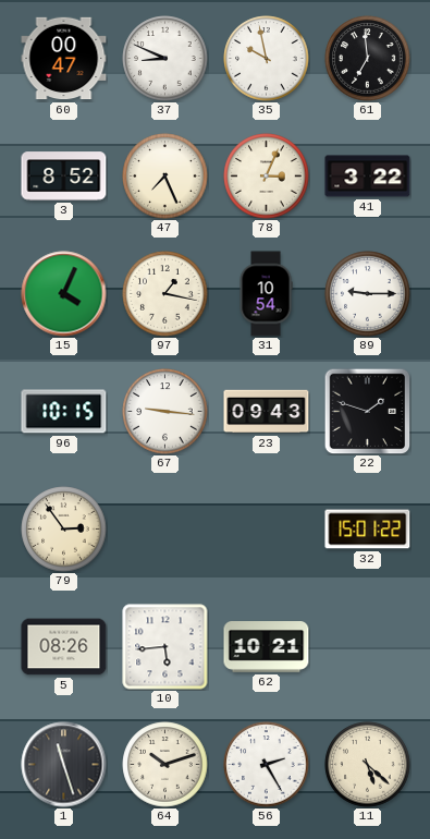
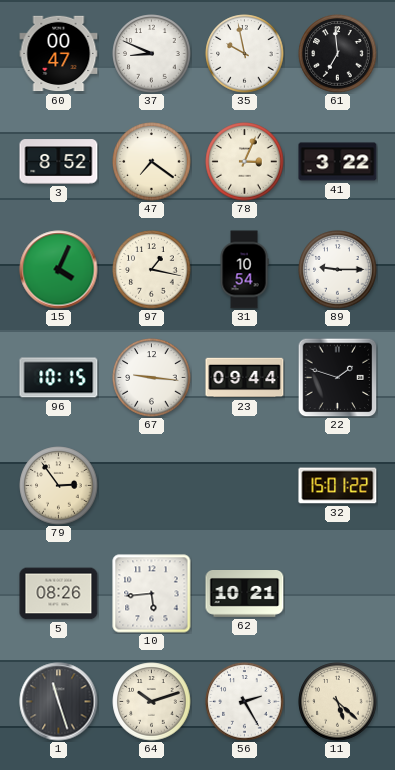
47: 7:26 -> 7:21
23: 09:43 -> 09:44
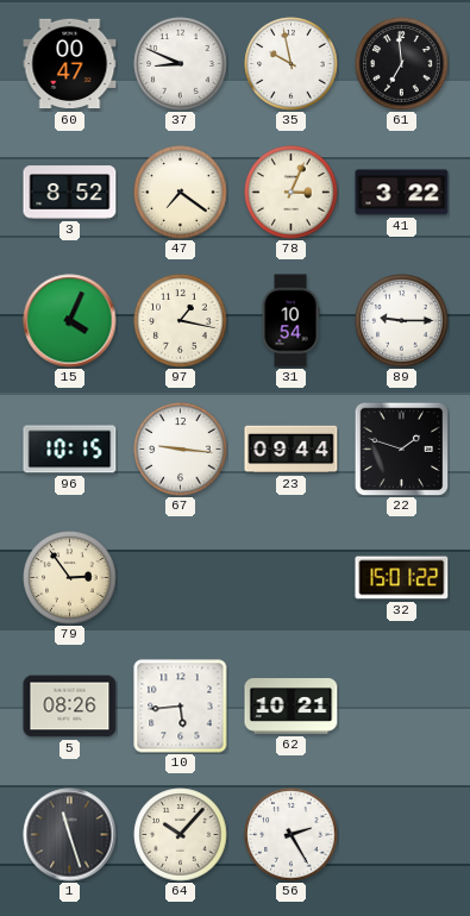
64: 10:12 -> 10:07
11: 5:22 -> none
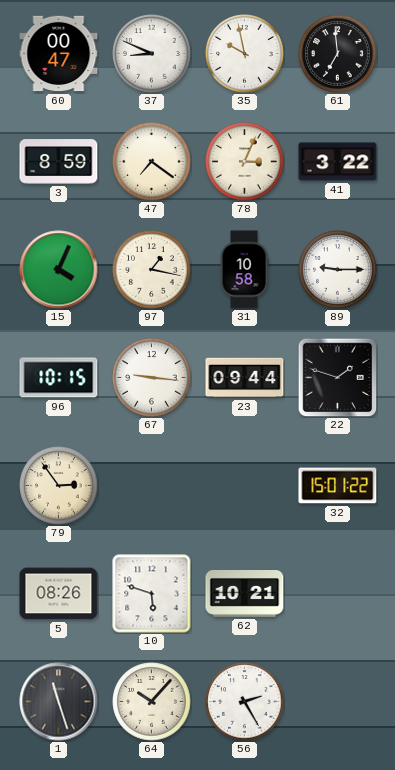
3: 8:52 -> 8:59
31: 10:54 -> 10:58
10: 5:44 -> 5:48
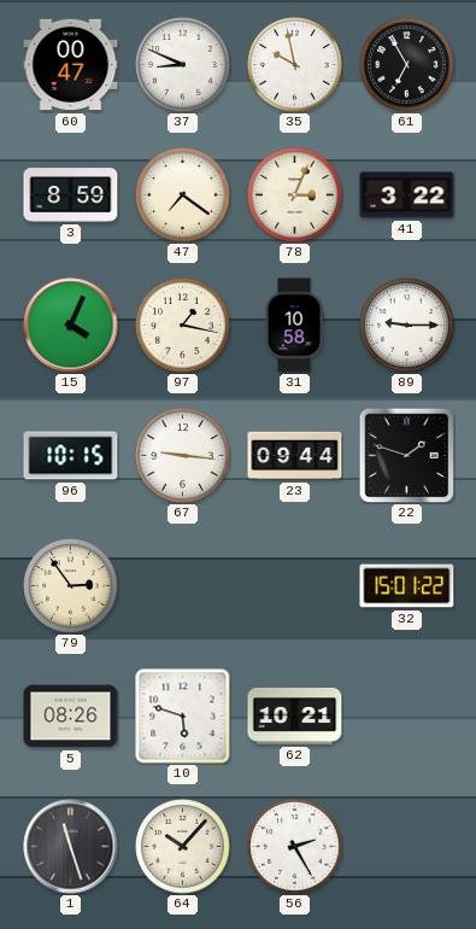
61: 6:59 -> 6:55
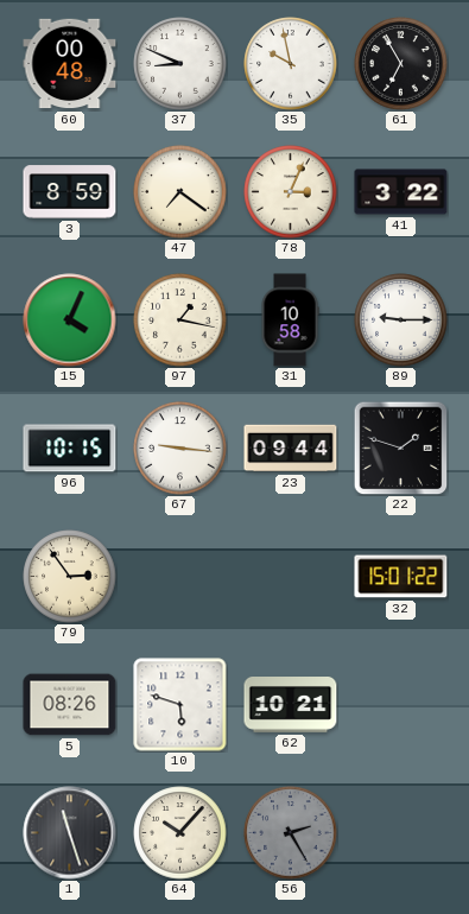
60: 00:47 -> 00:48
56 dial: white -> grey
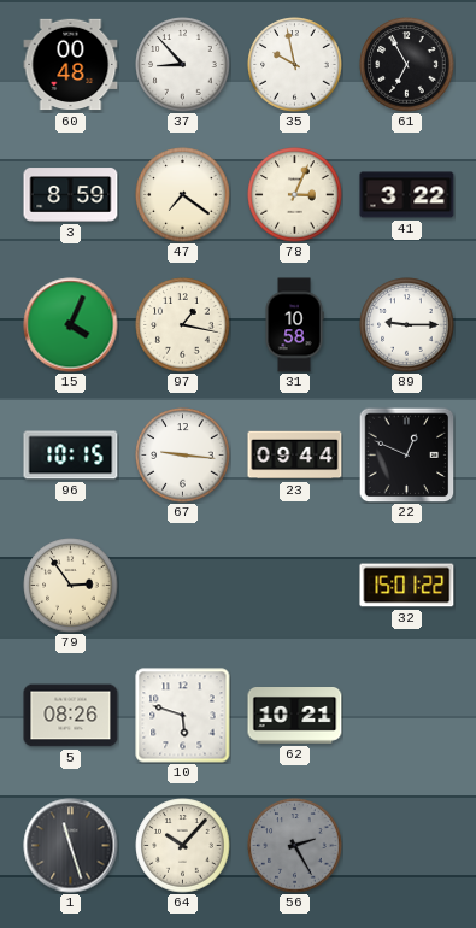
37: 8:49 -> 8:53
22: 1:48 -> 12:49
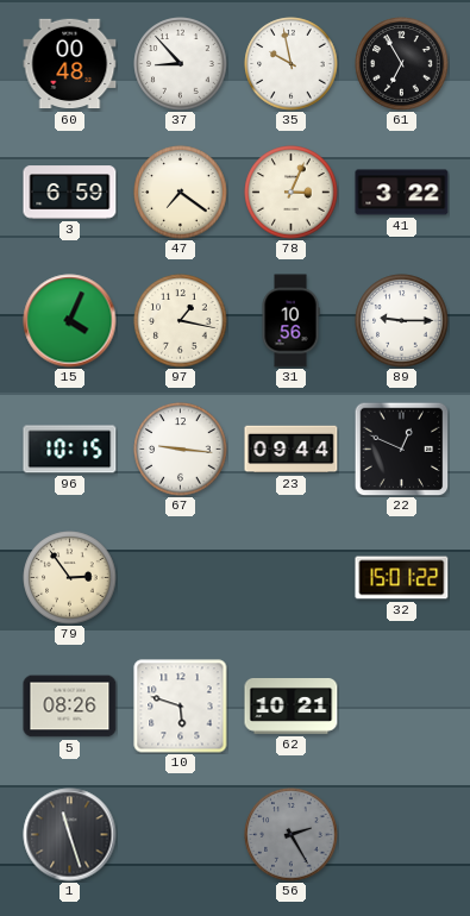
3: 8:59 -> 6:59
31: 10:58 -> 10:56
64: 10:07 -> none
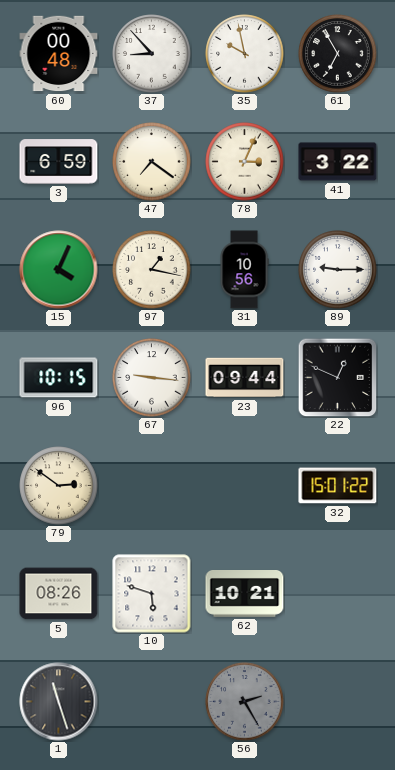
79: 2:54 -> 2:51
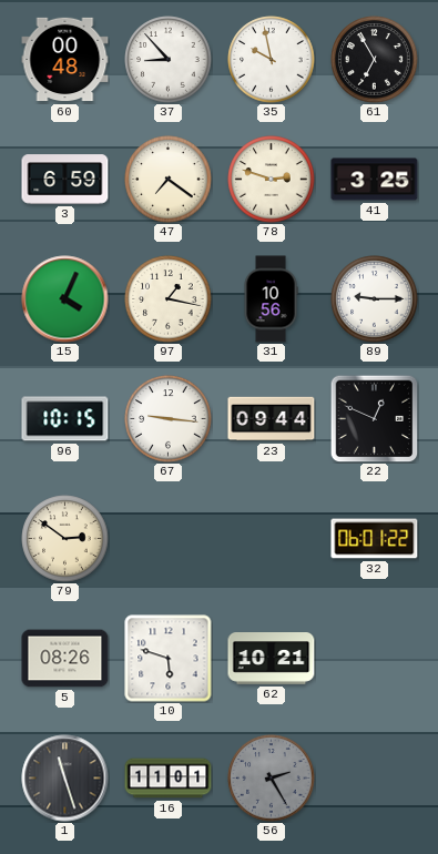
78: 3:04 -> 2:48
41: 3:22 -> 3:25
32: 15:01 -> 06:01
16: none -> 11:01
